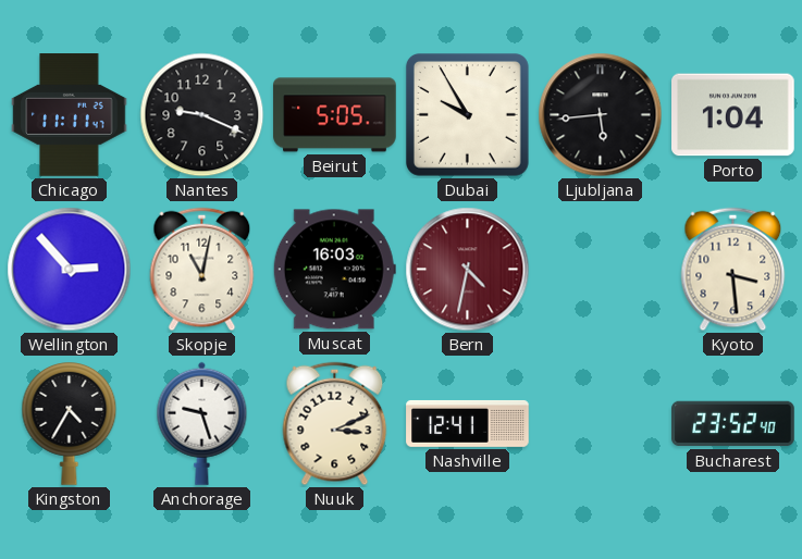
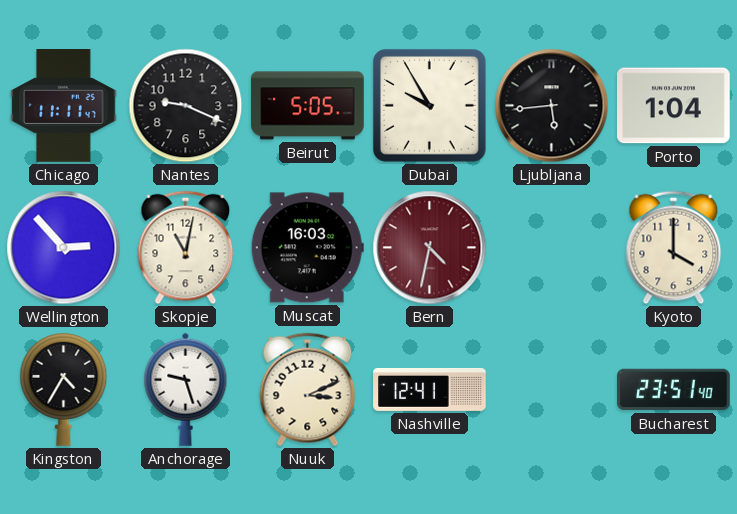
Kyoto: 3:29 -> 4:00
Bucharest: 23:52 -> 23:51
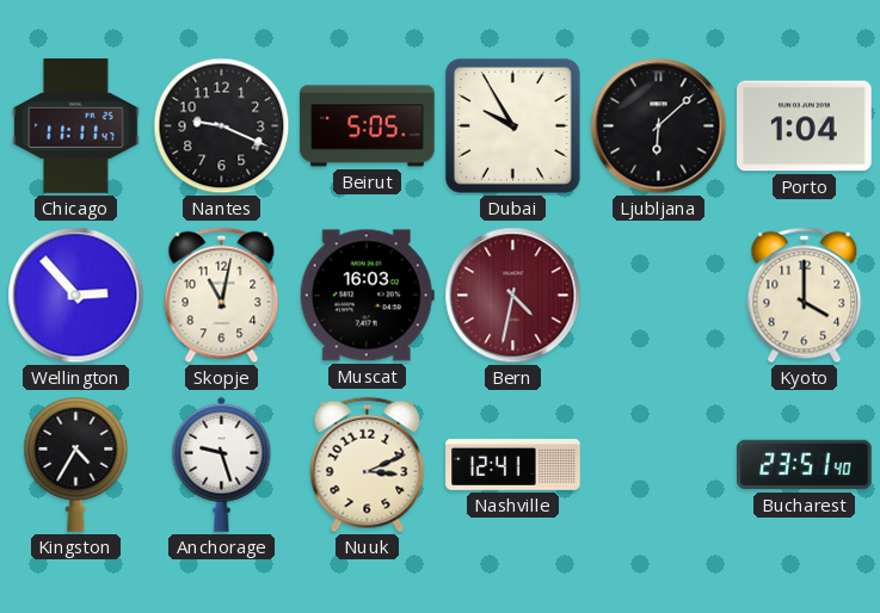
Ljubljana: 5:44 -> 6:08
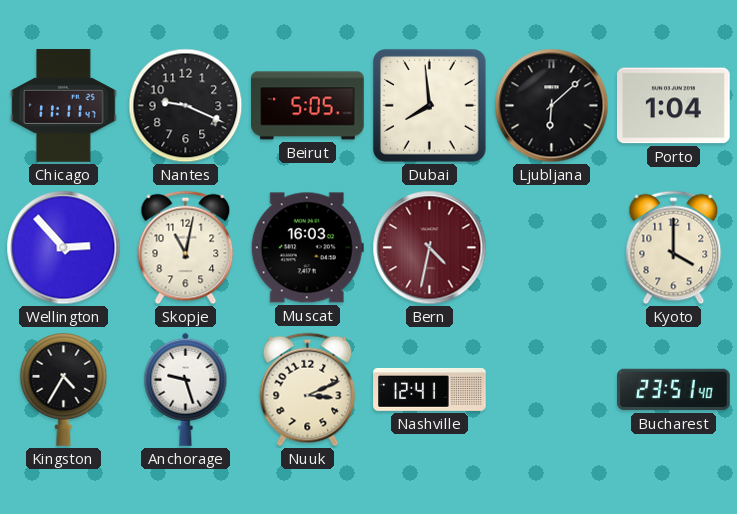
Dubai: 9:55 -> 7:59
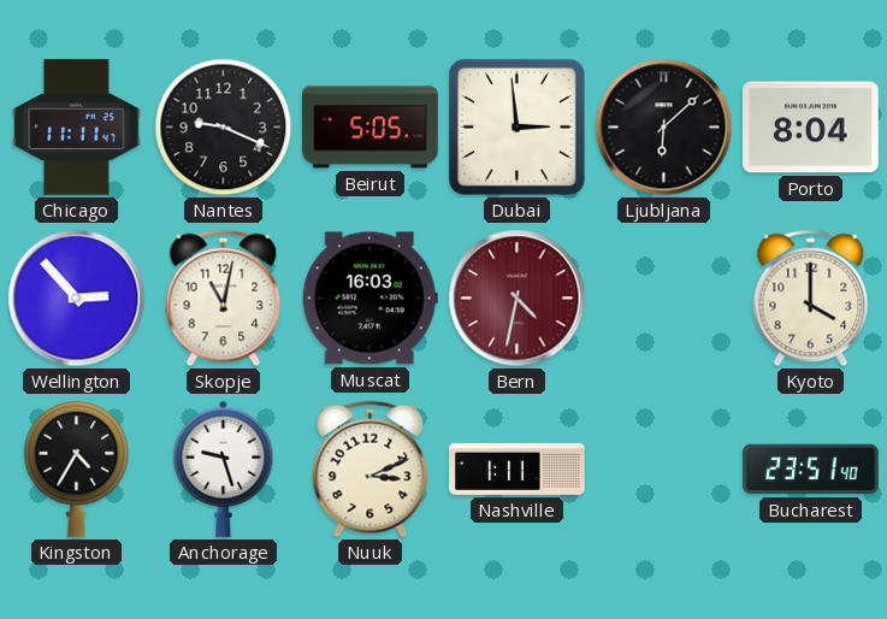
Dubai: 7:59 -> 2:59
Porto: 1:04 -> 8:04
Nashville: 12:41 -> 1:11
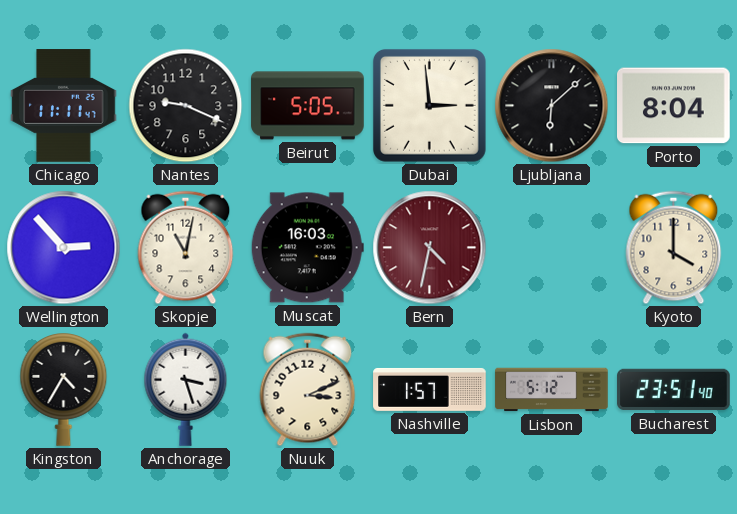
Anchorage: 9:27 -> 3:27
Nashville: 1:11 -> 1:57
Lisbon: none -> 5:12
